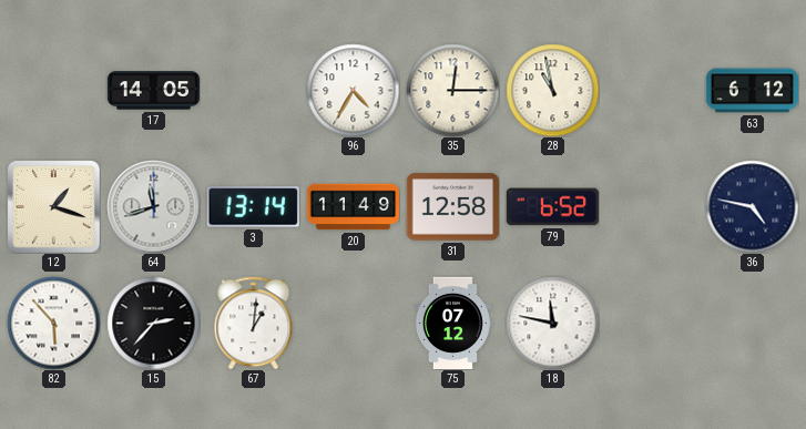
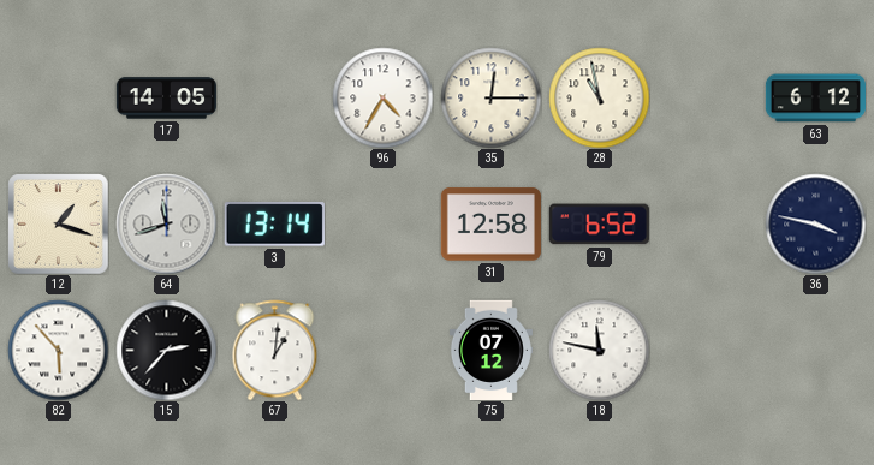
20: 11:49 -> none
36: 4:47 -> 3:47
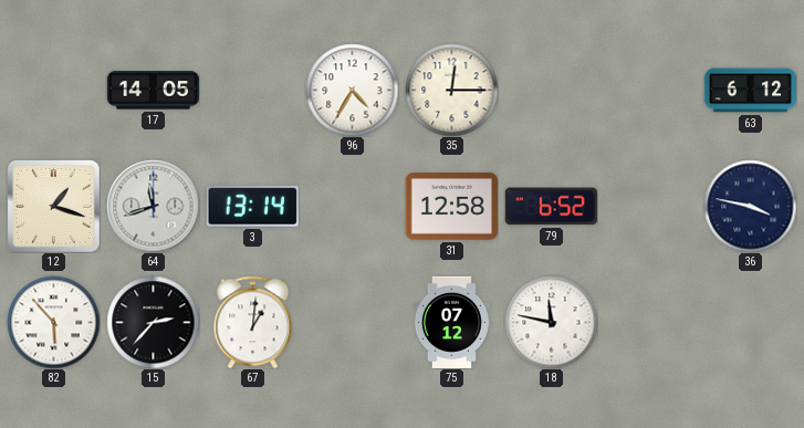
28: 10:58 -> none
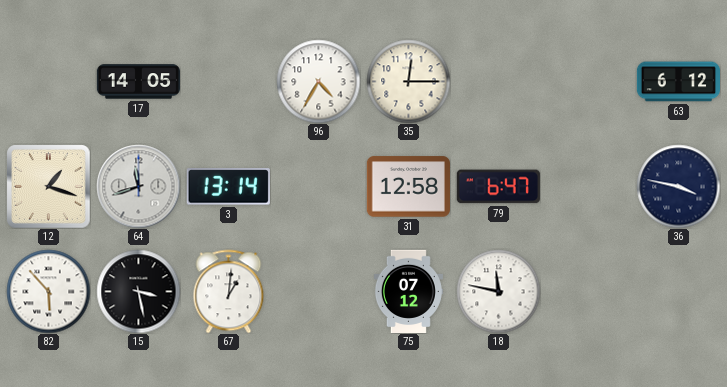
79: 6:52 -> 6:47
15: 2:37 -> 3:28
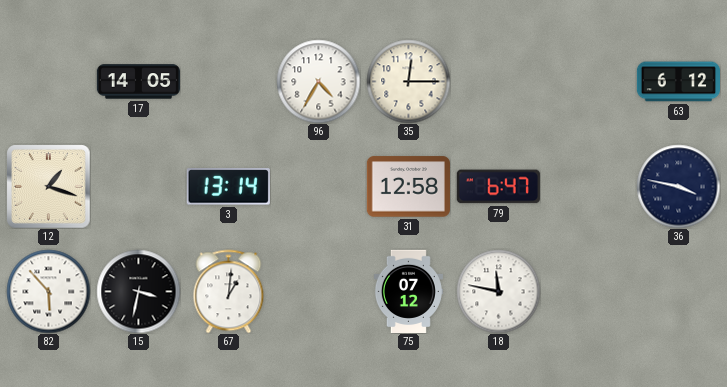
64: 11:42 -> none
15: 3:28 -> 3:32
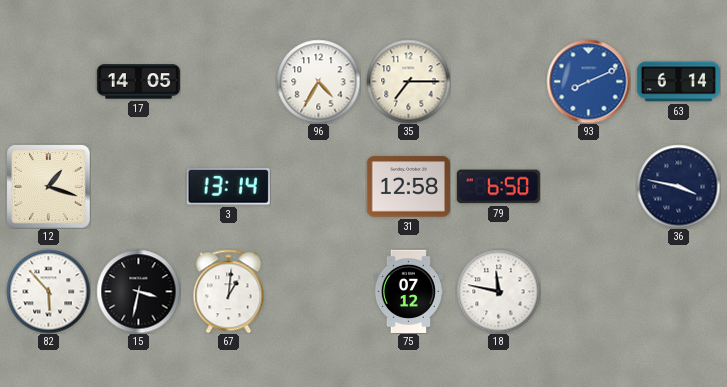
35: 12:15 -> 7:15
93: none -> 8:11
63: 6:12 -> 6:14
79: 6:47 -> 6:50
